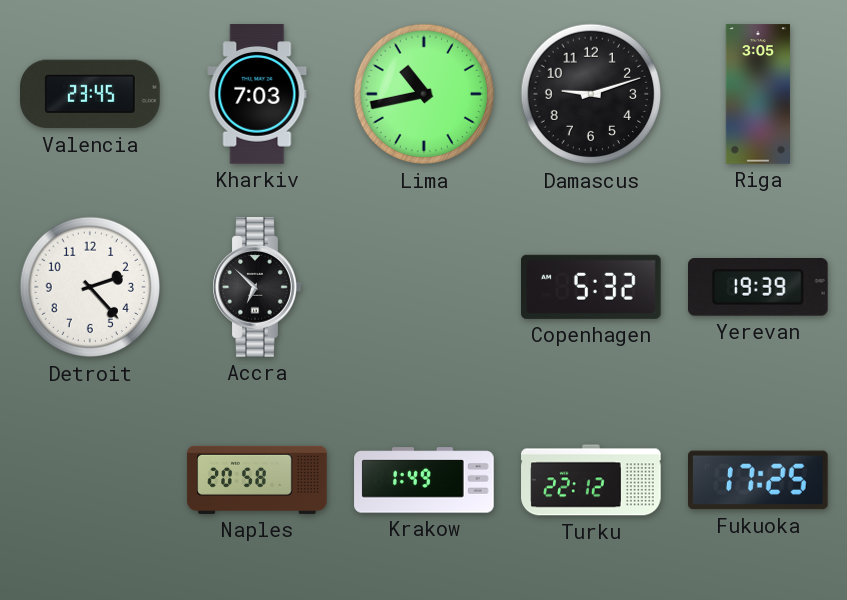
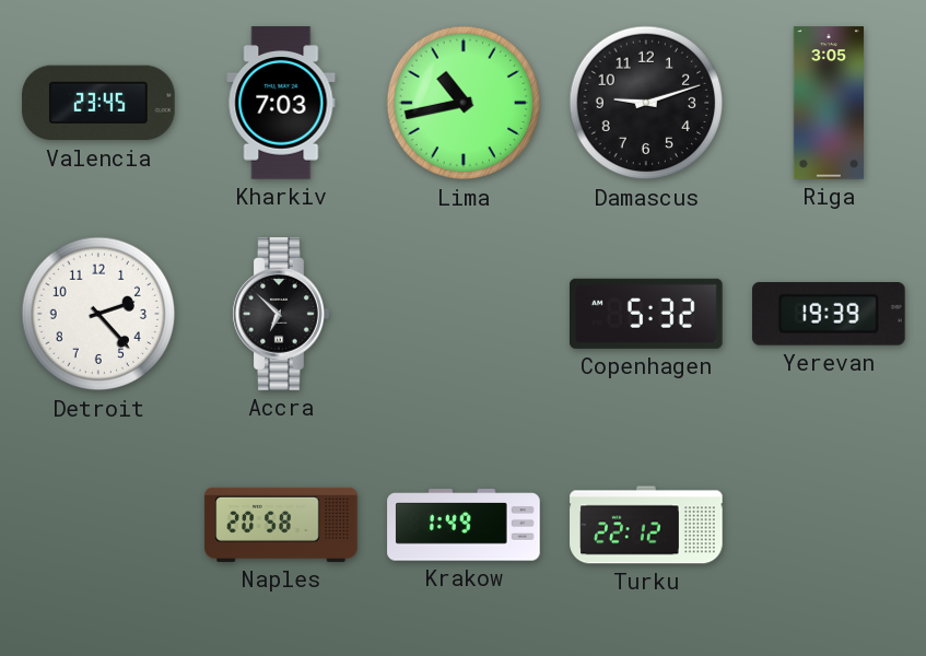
Fukuoka: 17:25 -> none
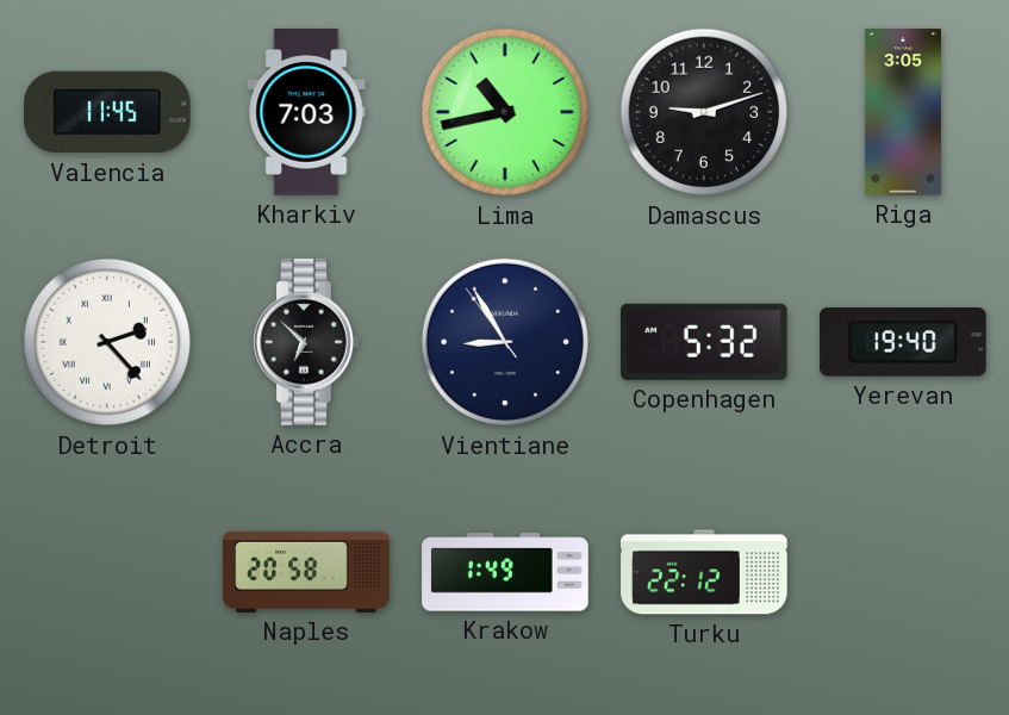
Valencia: 23:45 -> 11:45
Detroit numerals: Arabic -> Roman
Vientiane: none -> 8:54
Yerevan: 19:39 -> 19:40
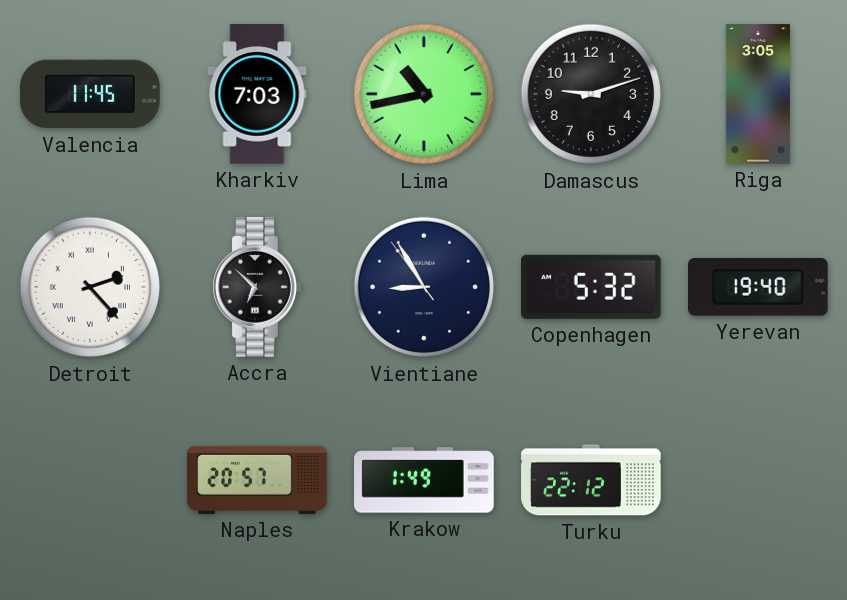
Naples: 20:58 -> 20:57
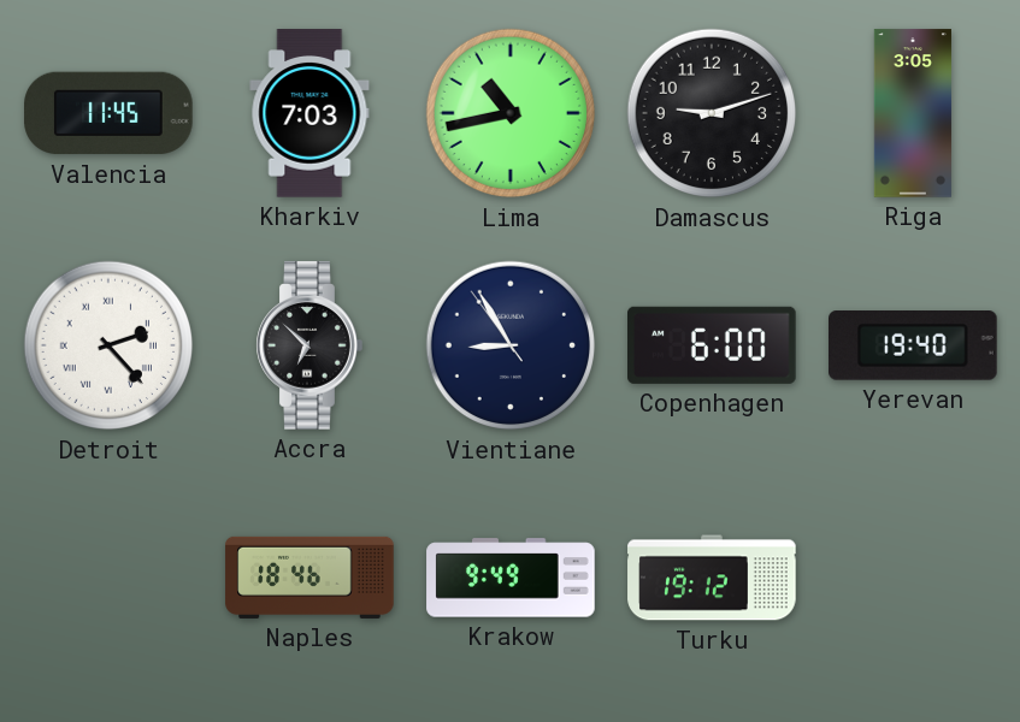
Copenhagen: 5:32 -> 6:00
Naples: 20:57 -> 18:46
Krakow: 1:49 -> 9:49
Turku: 22:12 -> 19:12
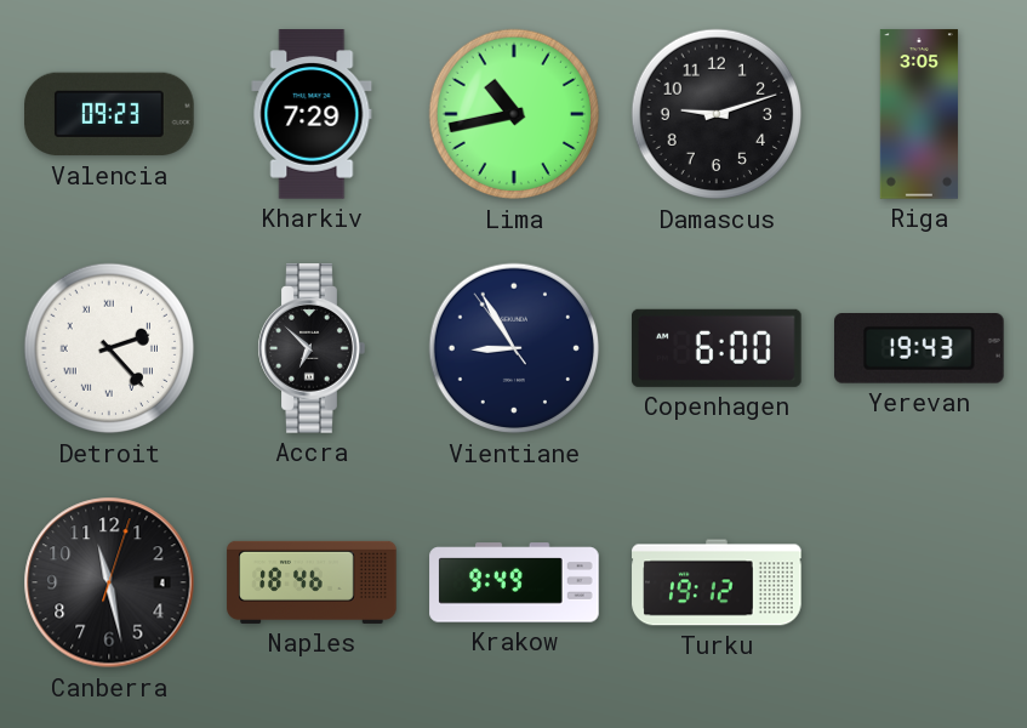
Valencia: 11:45 -> 09:23
Kharkiv: 7:03 -> 7:29
Yerevan: 19:40 -> 19:43
Canberra: none -> 11:28
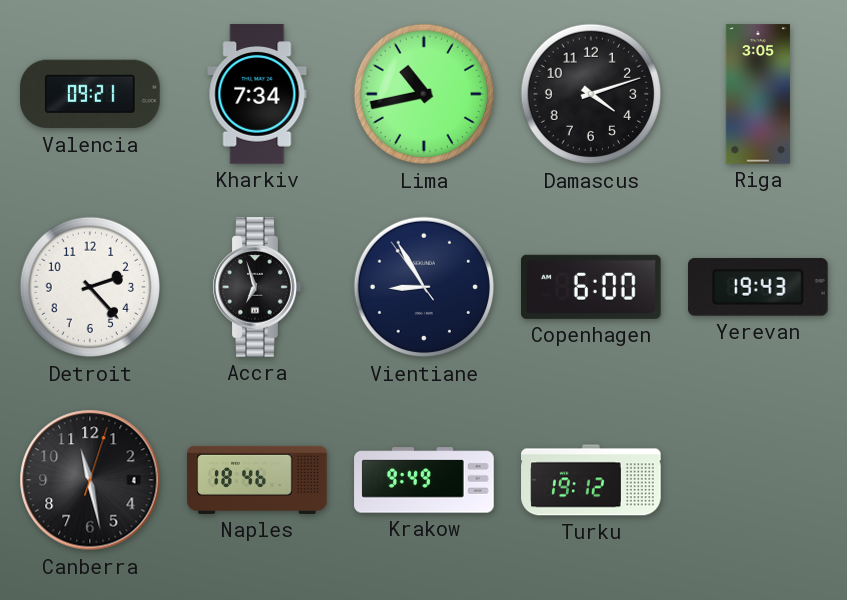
Valencia: 09:23 -> 09:21
Kharkiv: 7:29 -> 7:34
Damascus: 9:12 -> 4:12
Detroit numerals: Roman -> Arabic
Accra: 6:52 -> 6:57
